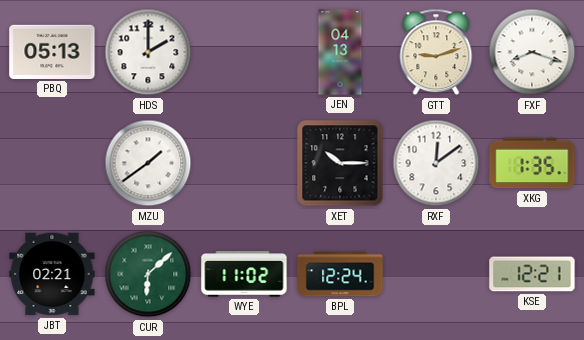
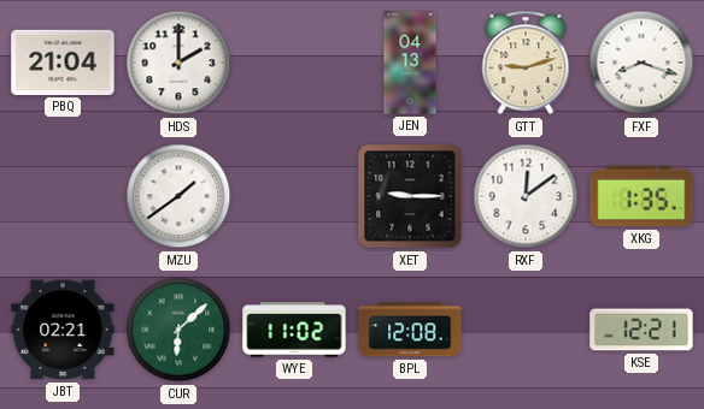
PBQ: 05:13 -> 21:04
XET: 10:15 -> 9:15
BPL: 12:24 -> 12:08
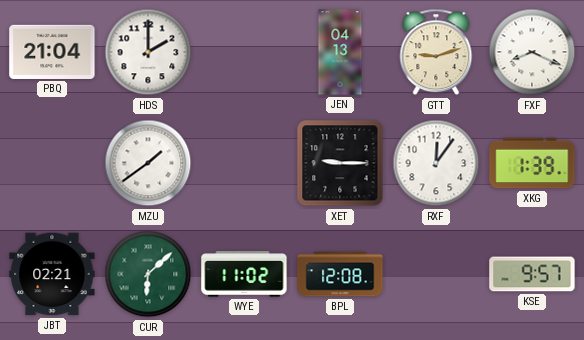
FXF: 8:18 -> 8:19
RXF: 12:09 -> 12:06
XKG: 1:35 -> 1:39
KSE: 12:21 -> 9:57
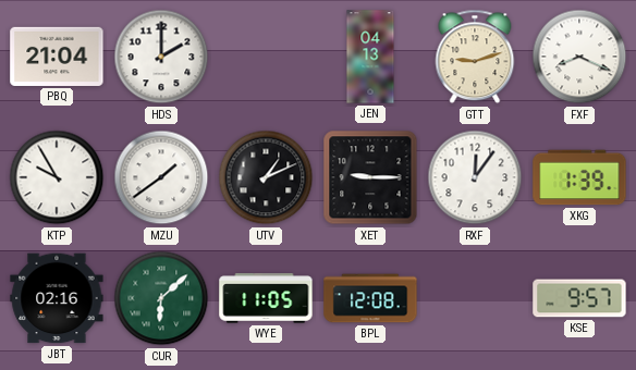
KTP: none -> 9:55
UTV: none -> 1:11
JBT: 02:21 -> 02:16
WYE: 11:02 -> 11:05
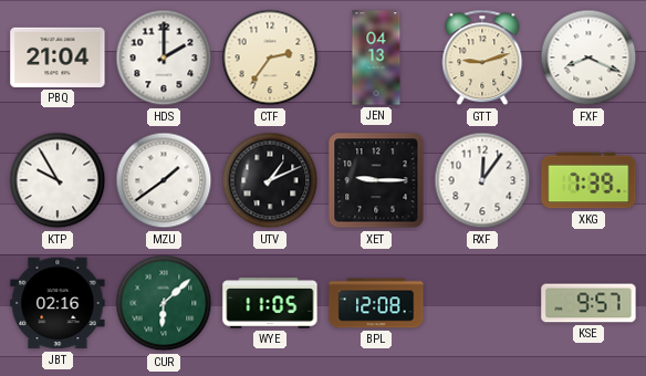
CTF: none -> 2:36
XKG: 1:39 -> 7:39
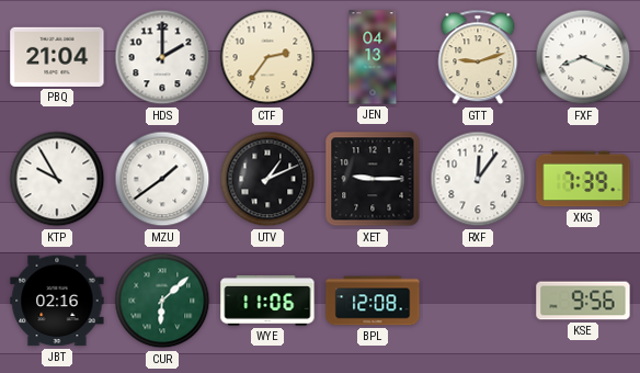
WYE: 11:05 -> 11:06
KSE: 9:57 -> 9:56
